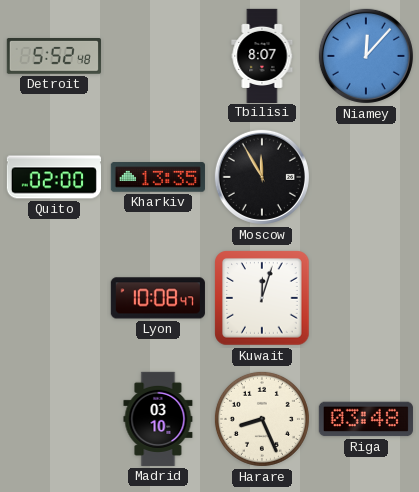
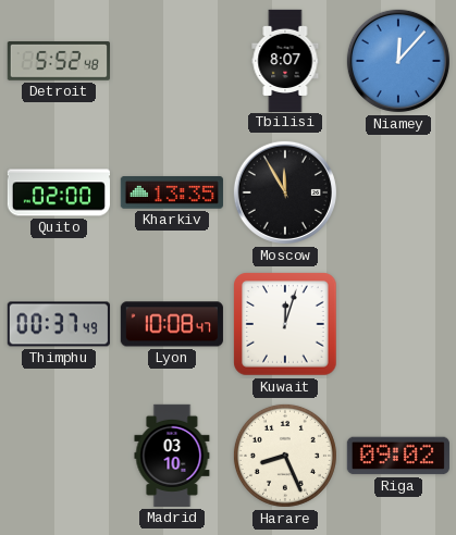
Thimphu: none -> 00:37
Riga: 03:48 -> 09:02
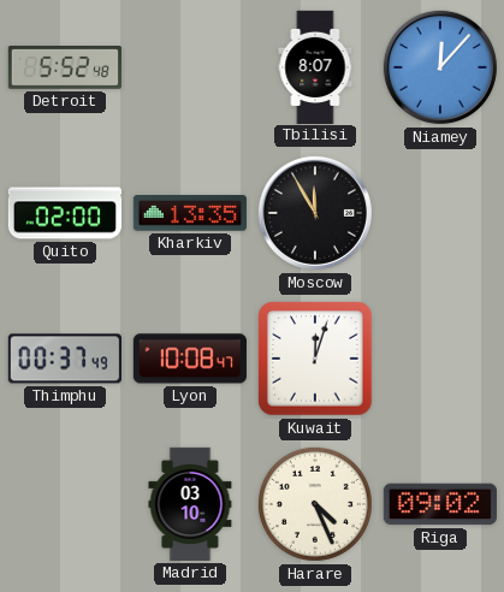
Harare: 8:26 -> 4:26
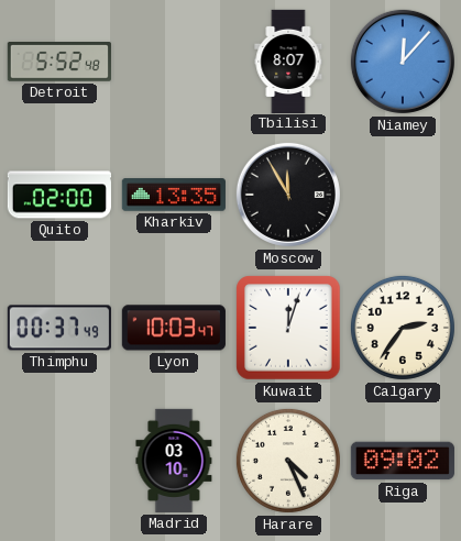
Lyon: 10:08 -> 10:03
Calgary: none -> 2:36
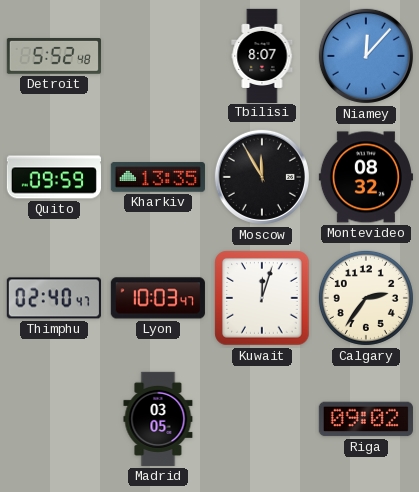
Quito: 02:00 -> 09:59
Montevideo: none -> 08:32
Thimphu: 00:37 -> 02:40
Madrid: 03:10 -> 03:05
Harare: 4:26 -> none
